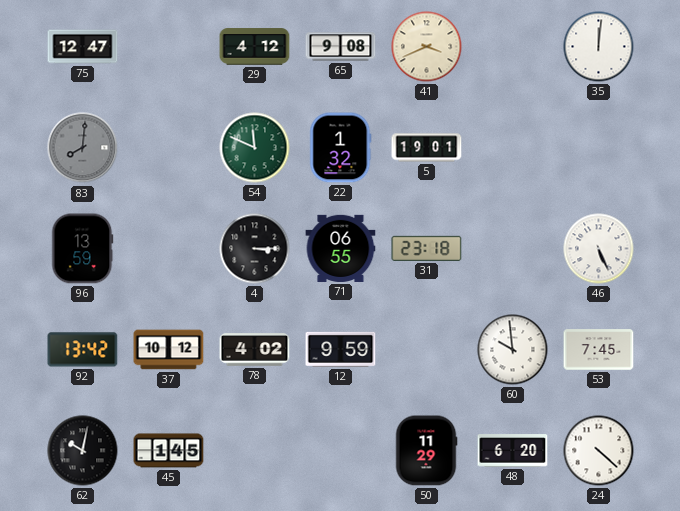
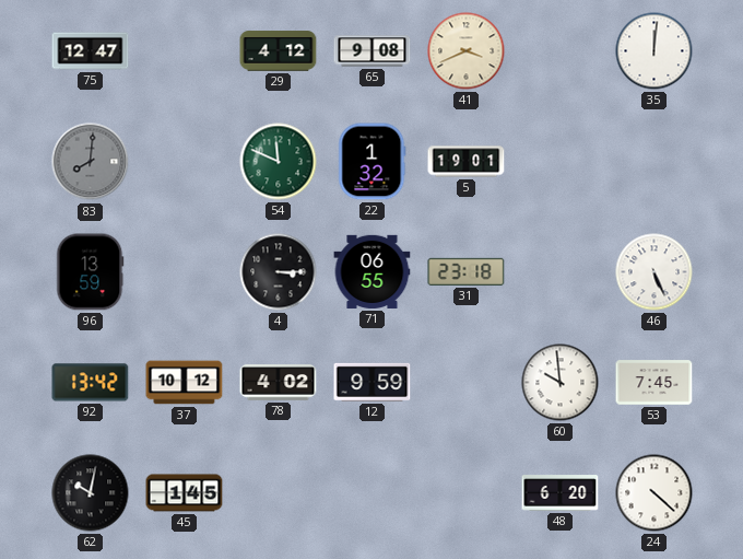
50: 11:29 -> none
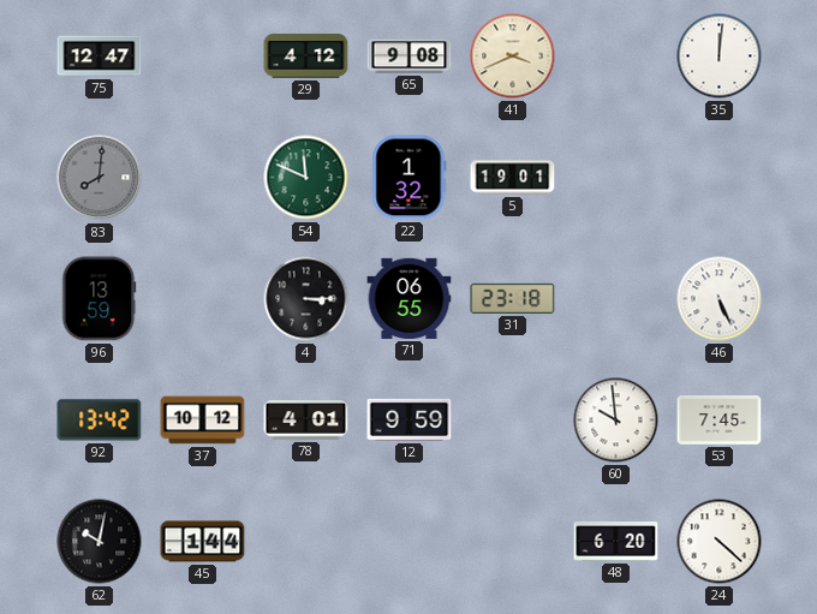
78: 4:02 -> 4:01
45: 1:45 -> 1:44
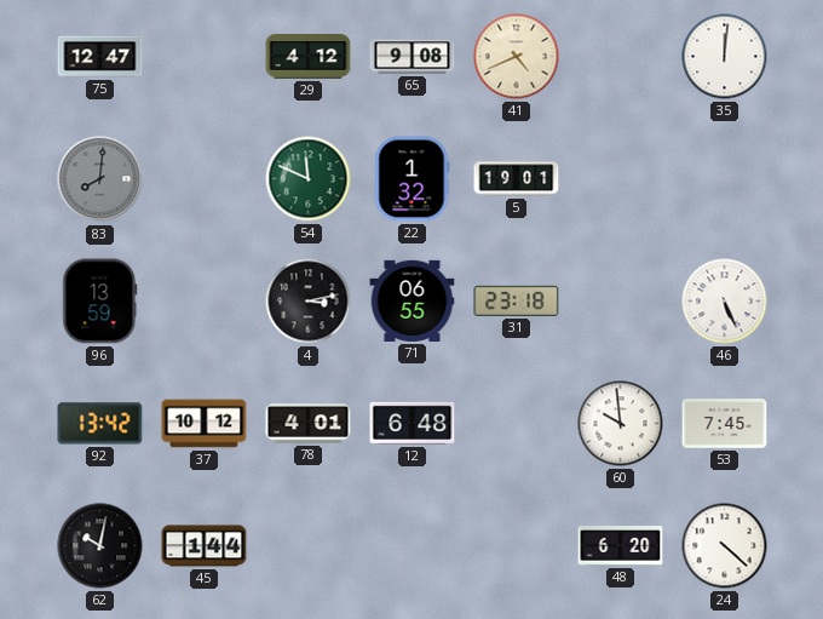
41: 3:41 -> 4:41
4: 3:15 -> 3:13
12: 9:59 -> 6:48
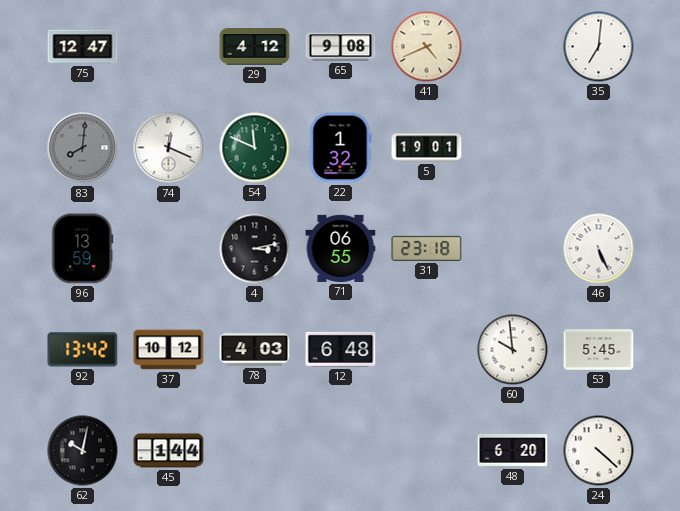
35: 12:01 -> 7:01
74: none -> 12:19
78: 4:01 -> 4:03
53: 7:45 -> 5:45
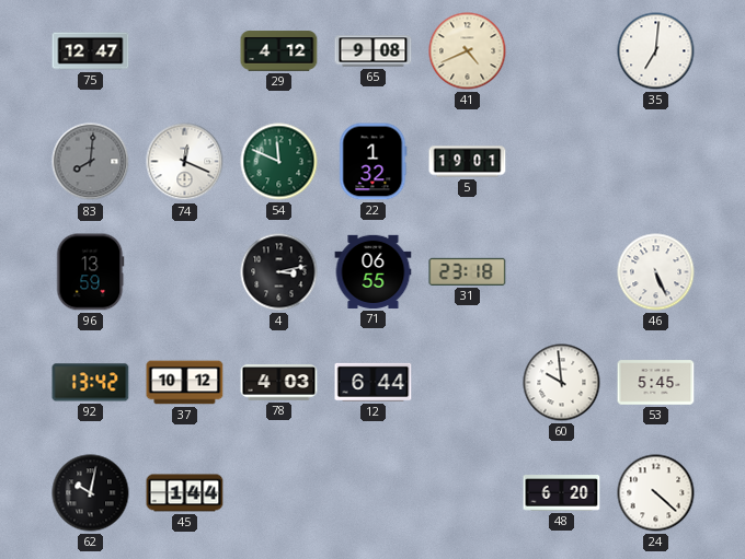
12: 6:48 -> 6:44
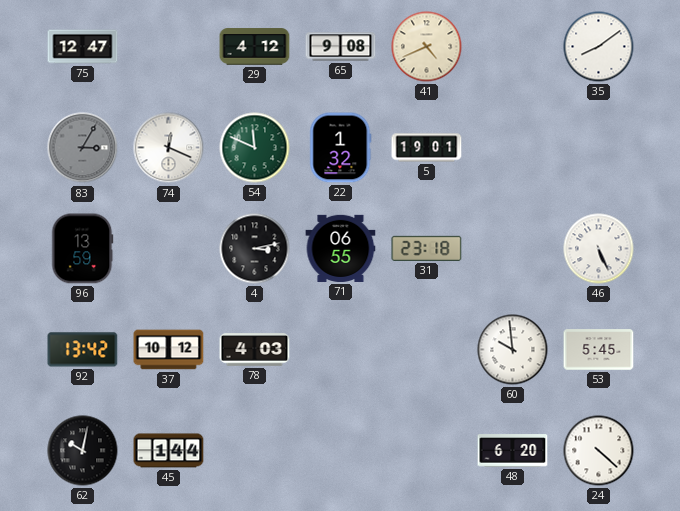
35: 7:01 -> 8:09
83: 8:01 -> 3:05
12: 6:44 -> none
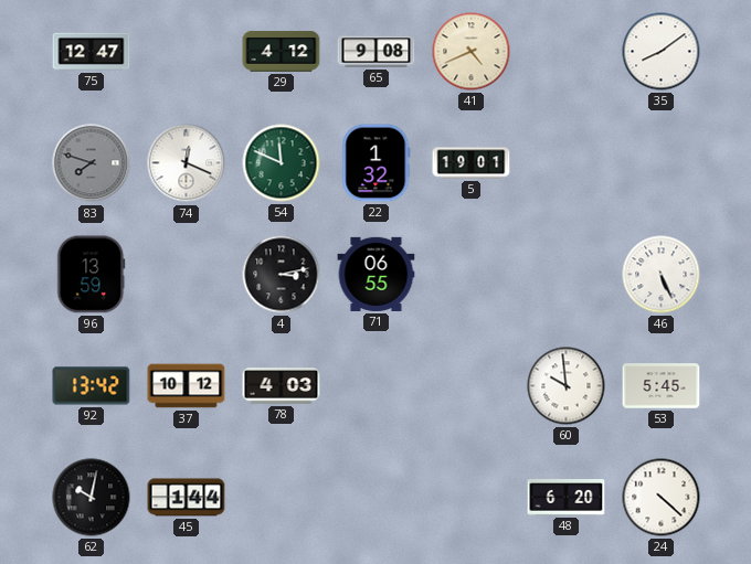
83: 3:05 -> 7:48
31: 23:18 -> none
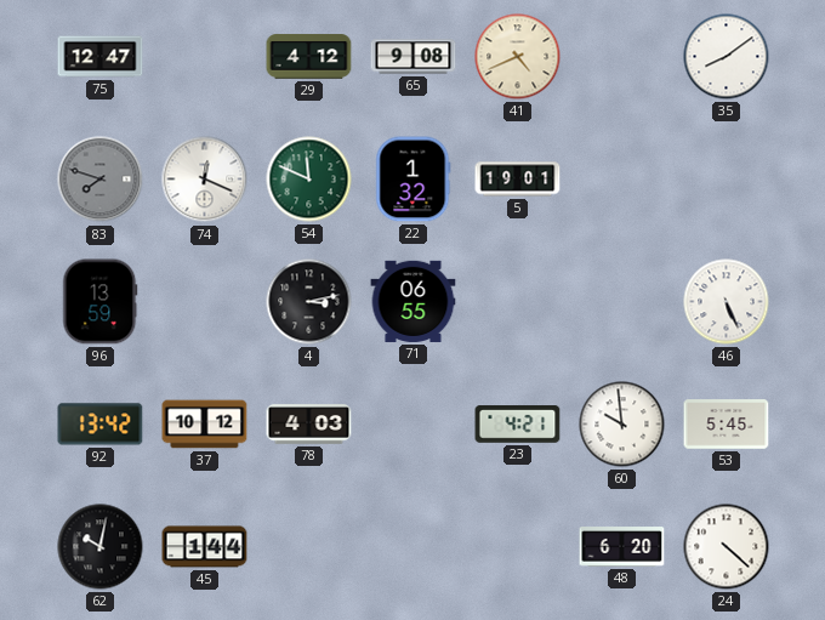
23: none -> 4:21
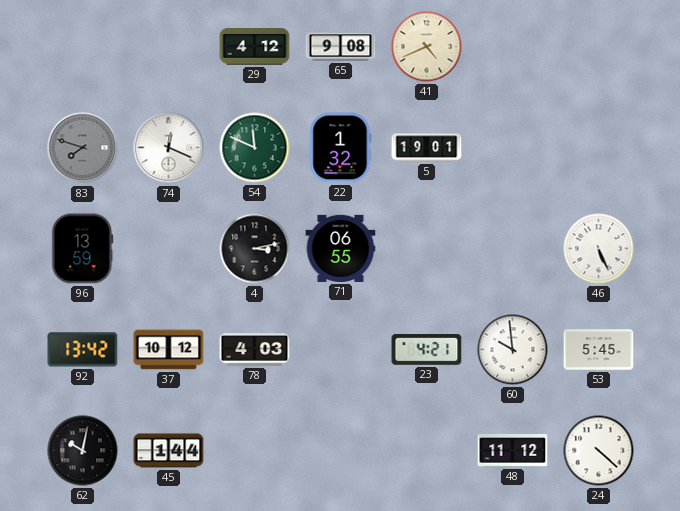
75: 12:47 -> none
35: 8:09 -> none
48: 6:20 -> 11:12
